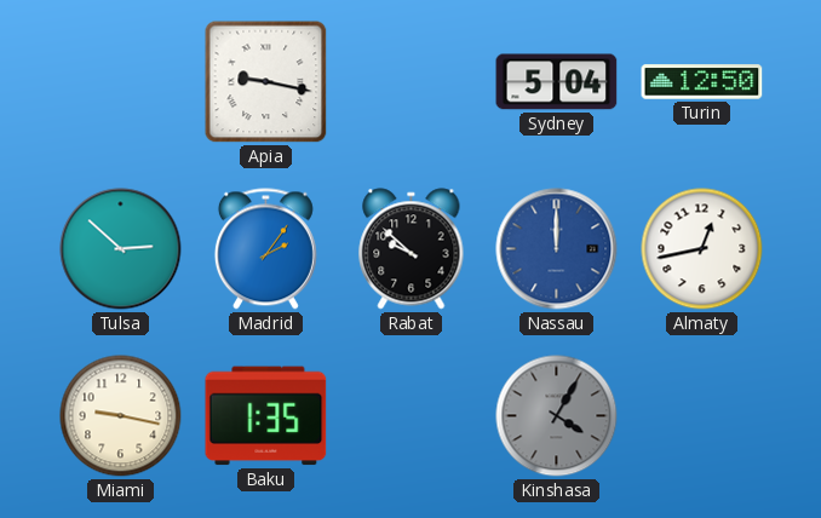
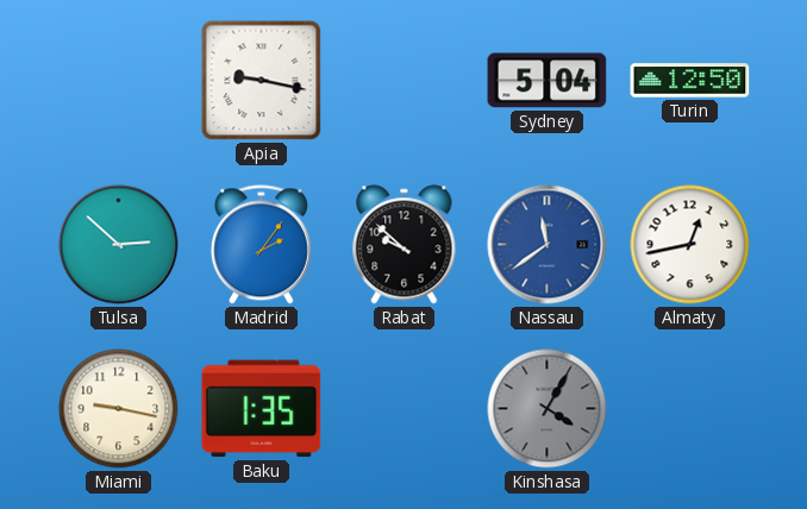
Nassau: 12:00 -> 11:39
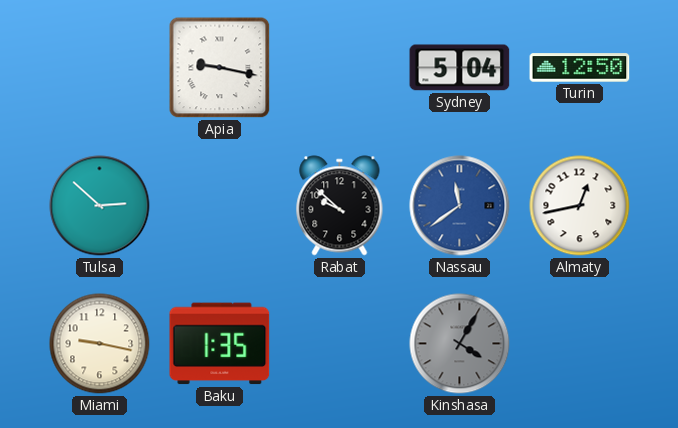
Madrid: 2:06 -> none
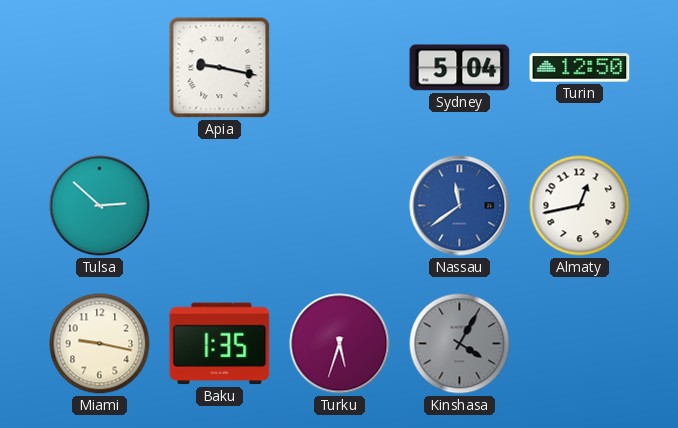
Rabat: 9:52 -> none
Turku: none -> 5:33
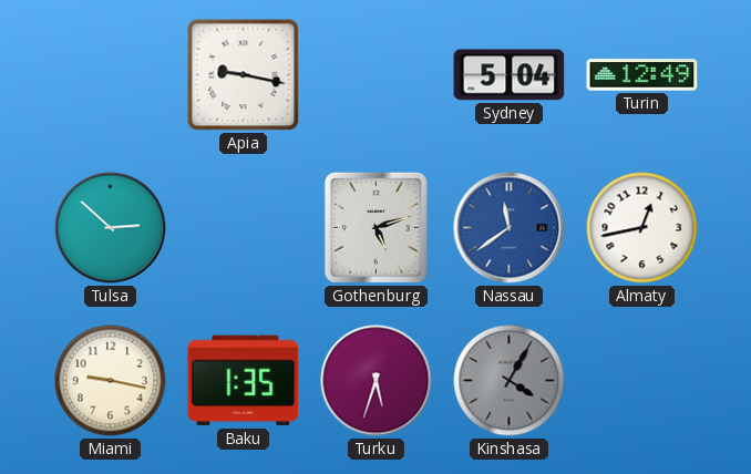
Turin: 12:50 -> 12:49
Gothenburg: none -> 5:12
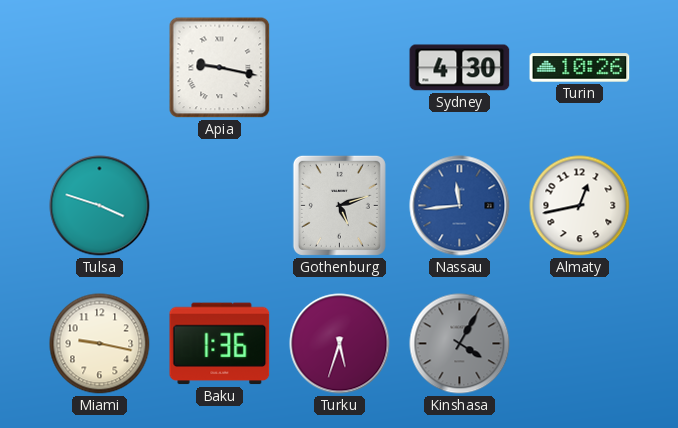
Sydney: 5:04 -> 4:30
Turin: 12:49 -> 10:26
Tulsa: 2:52 -> 3:48
Nassau: 11:39 -> 11:44
Baku: 1:35 -> 1:36
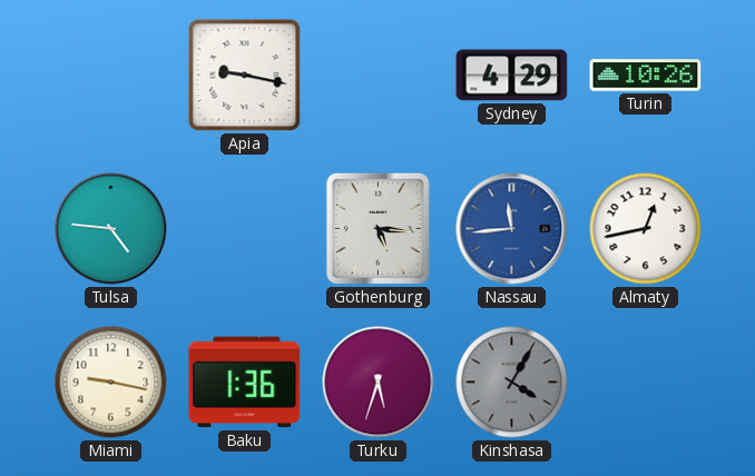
Sydney: 4:30 -> 4:29
Tulsa: 3:48 -> 4:46
Gothenburg: 5:12 -> 5:16
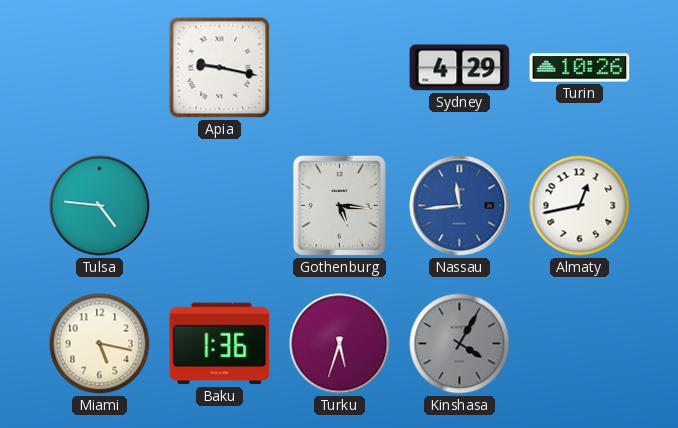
Miami: 9:17 -> 5:17
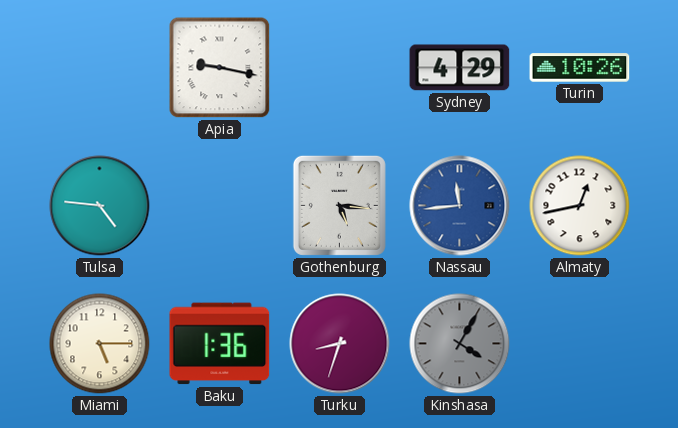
Miami: 5:17 -> 5:15
Turku: 5:33 -> 8:33
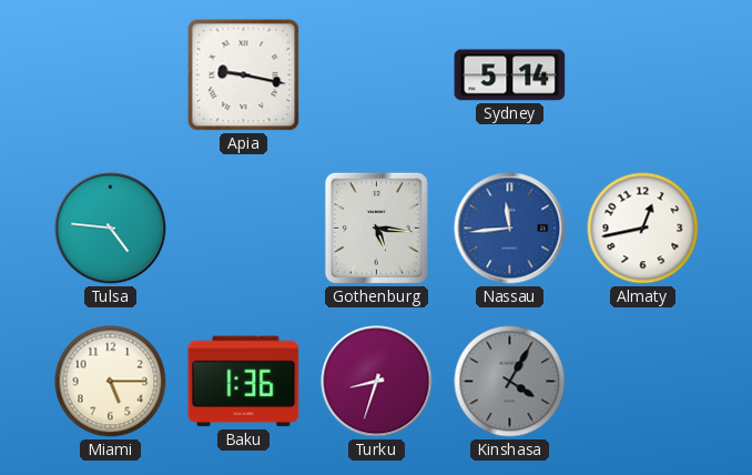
Sydney: 4:29 -> 5:14
Turin: 10:26 -> none
